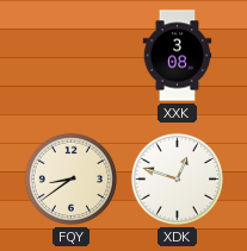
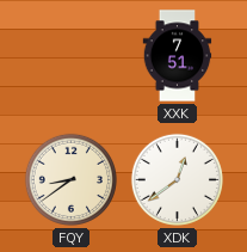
XXK: 3:08 -> 7:51
XDK: 12:48 -> 12:39
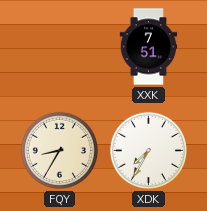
FQY: 8:39 -> 8:35
XDK: 12:39 -> 7:35
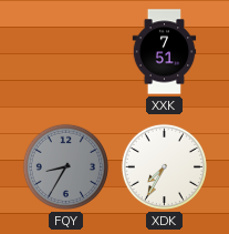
FQY dial: cream -> grey
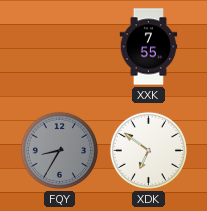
XXK: 7:51 -> 7:55
XDK: 7:35 -> 6:51
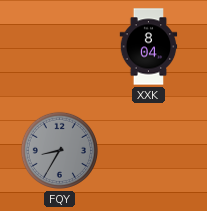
XXK: 7:55 -> 8:04
XDK: 6:51 -> none
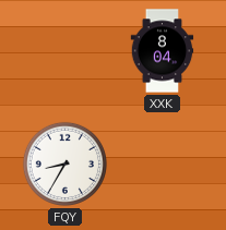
FQY dial: grey -> white
